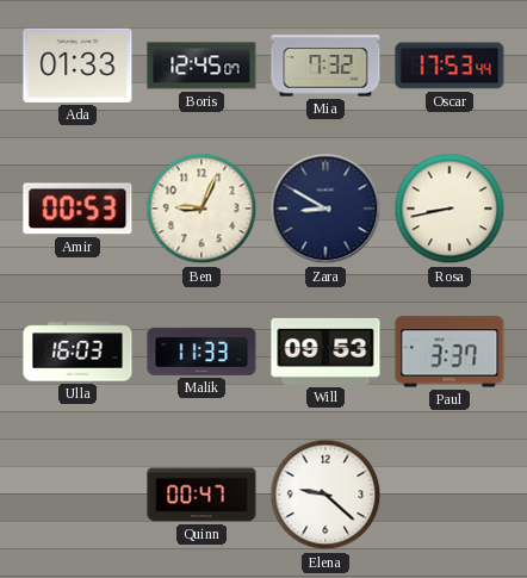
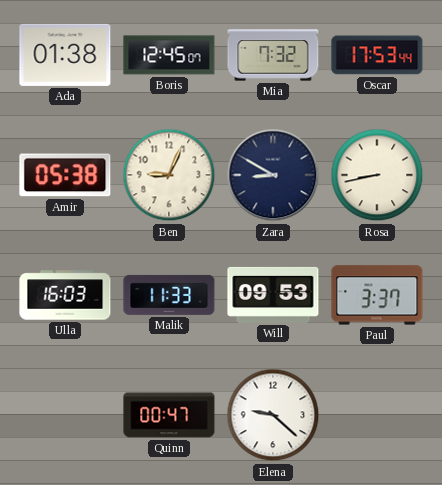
Ada: 01:33 -> 01:38
Amir: 00:53 -> 05:38
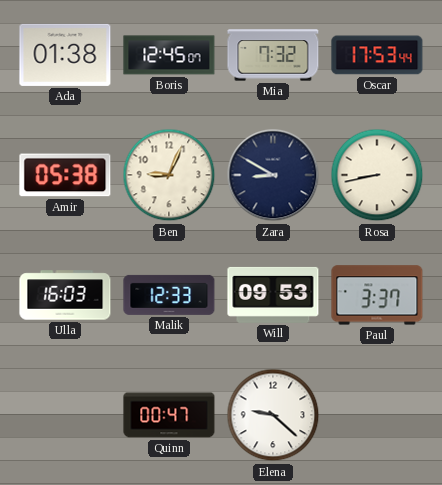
Malik: 11:33 -> 12:33
